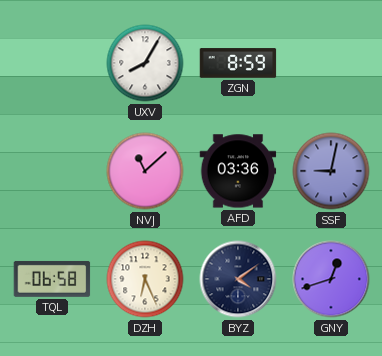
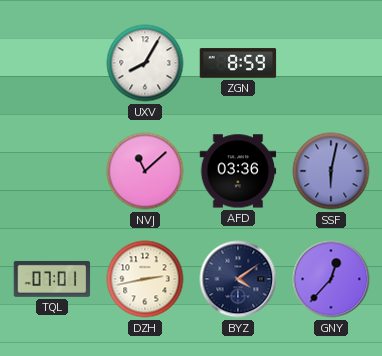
SSF: 9:02 -> 6:02
TQL: 06:58 -> 07:01
DZH: 6:26 -> 2:43
GNY: 12:42 -> 12:37
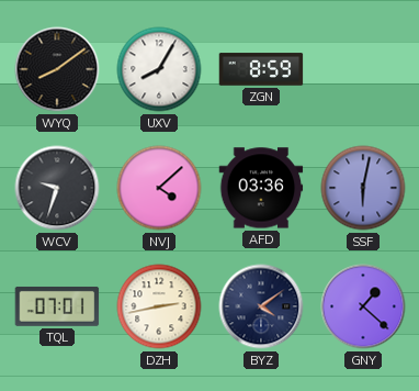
WYQ: none -> 8:09
WCV: none -> 9:33
NVJ: 11:08 -> 4:08
GNY: 12:37 -> 1:22
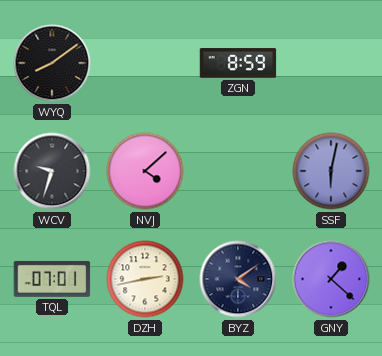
UXV: 8:05 -> none
AFD: 03:36 -> none
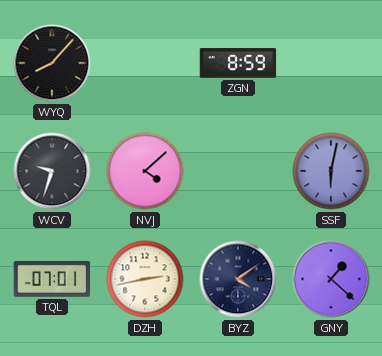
WYQ: 8:09 -> 8:07
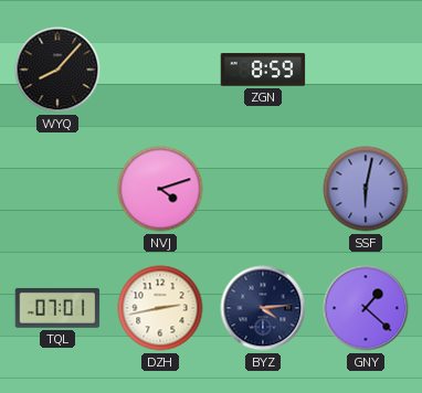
WCV: 9:33 -> none
NVJ: 4:08 -> 4:12
BYZ: 4:09 -> 4:14
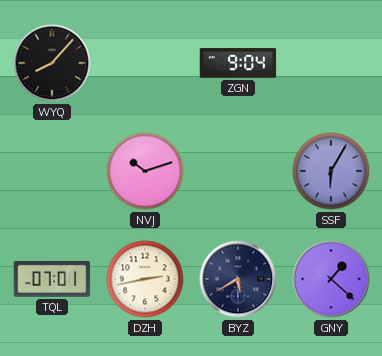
ZGN: 8:59 -> 9:04
NVJ: 4:12 -> 10:12
SSF: 6:02 -> 6:05
BYZ: 4:14 -> 5:40
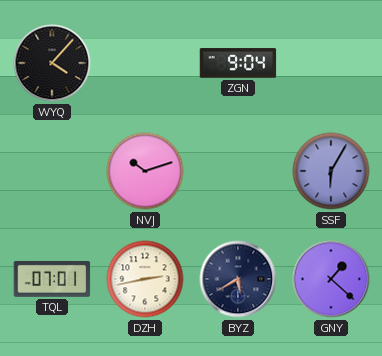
WYQ: 8:07 -> 4:07
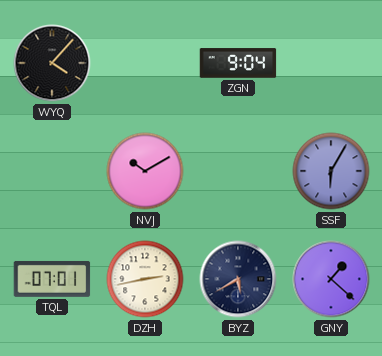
NVJ: 10:12 -> 10:10
